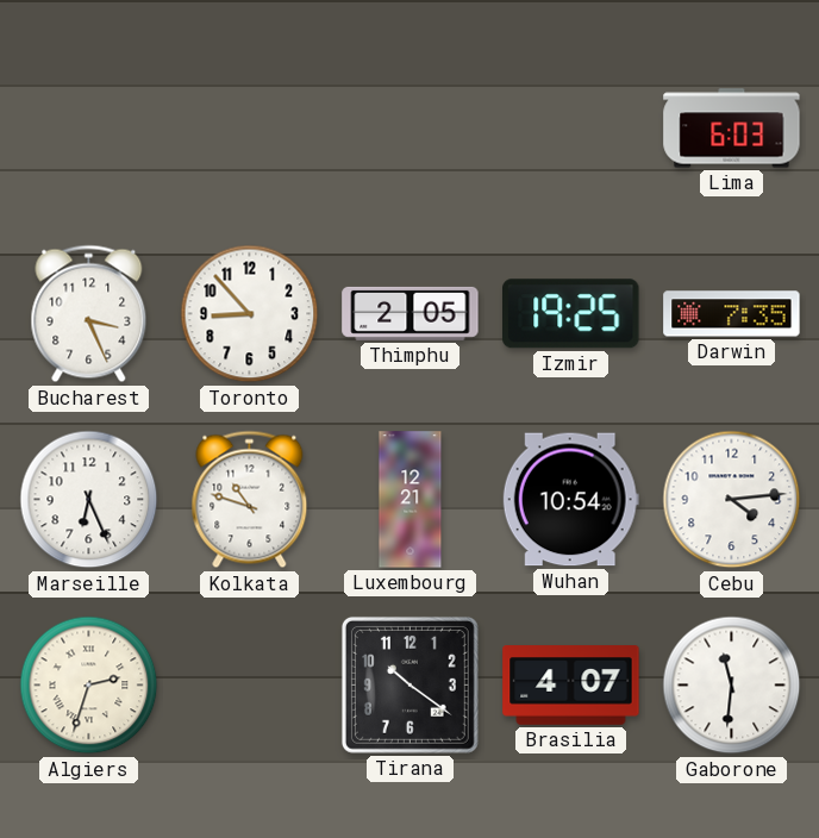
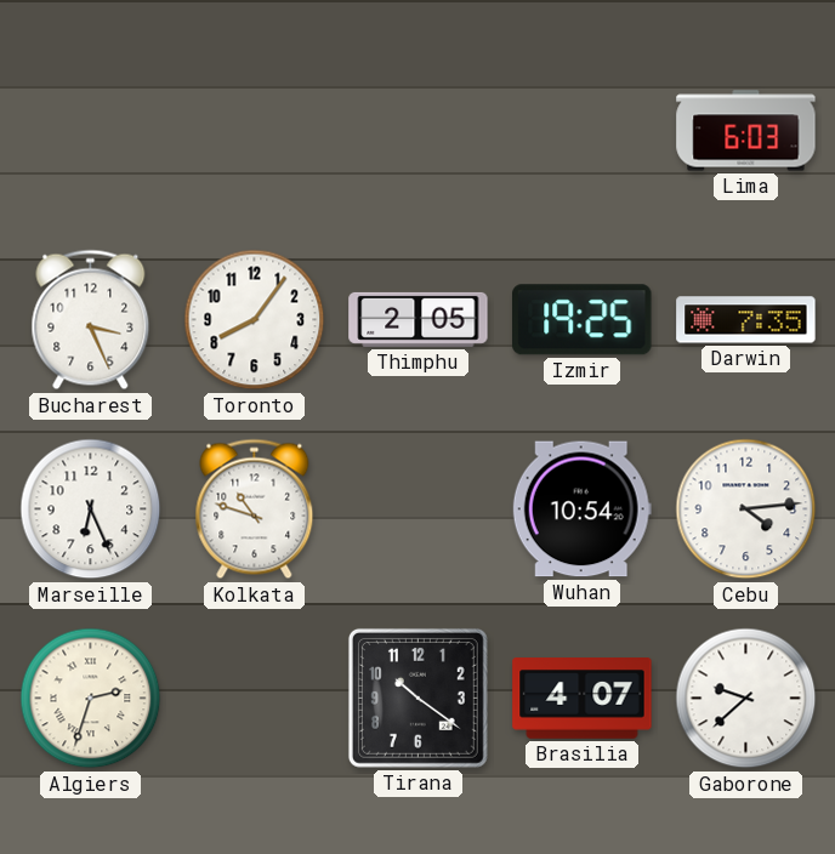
Toronto: 8:53 -> 8:06
Luxembourg: 12:21 -> none
Gaborone: 11:31 -> 9:38
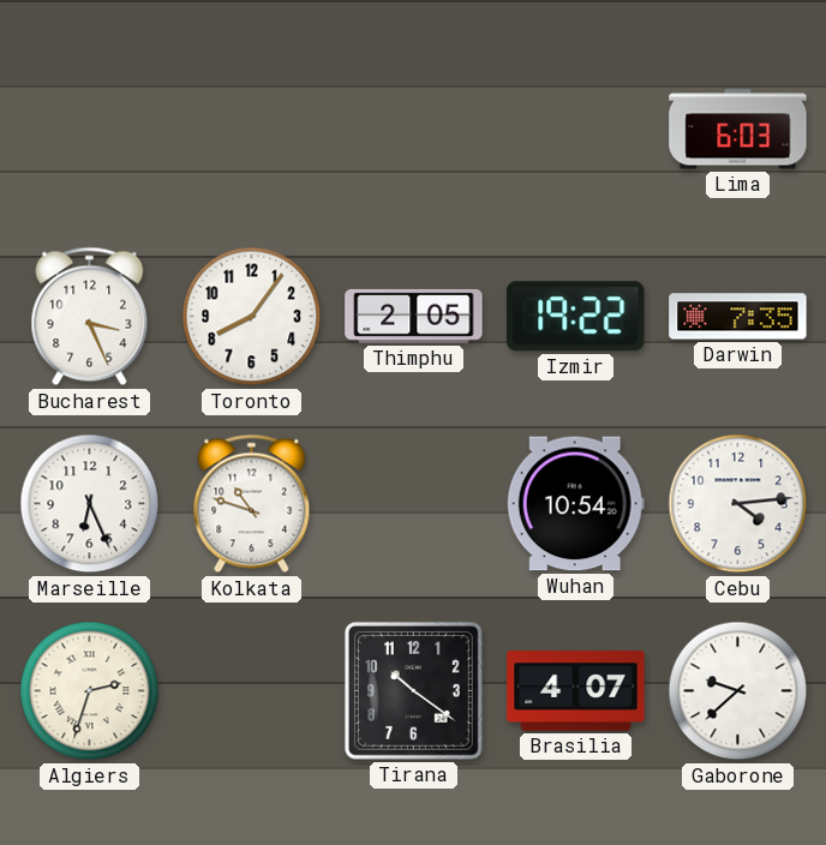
Izmir: 19:25 -> 19:22
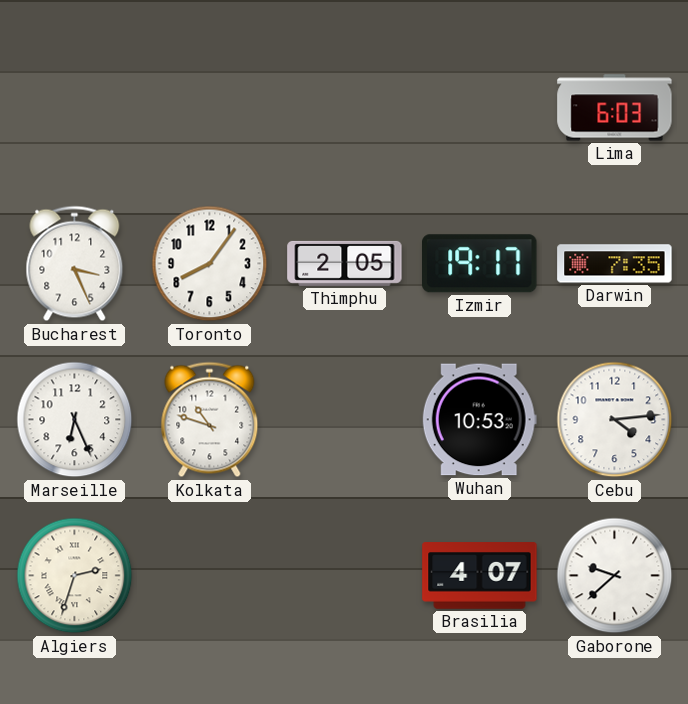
Izmir: 19:22 -> 19:17
Wuhan: 10:54 -> 10:53
Tirana: 10:21 -> none
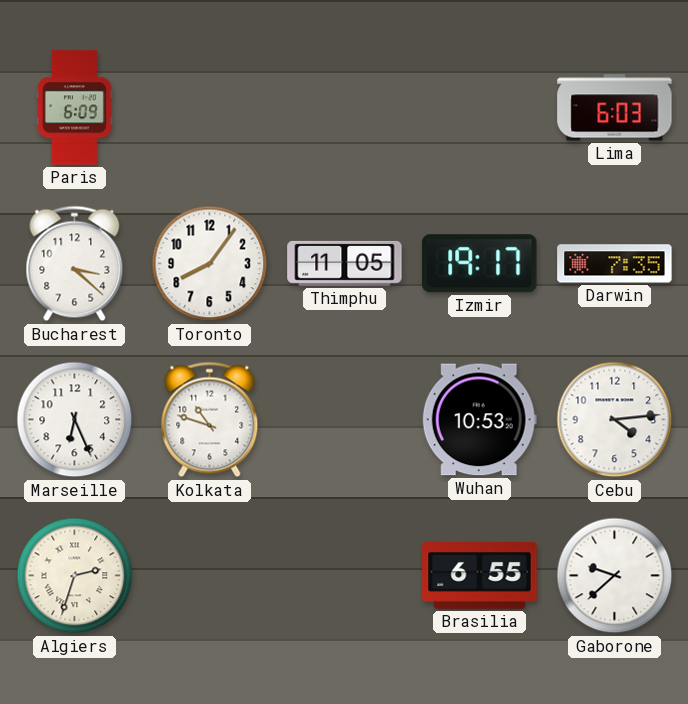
Paris: none -> 6:09
Bucharest: 3:26 -> 3:22
Thimphu: 2:05 -> 11:05
Brasilia: 4:07 -> 6:55
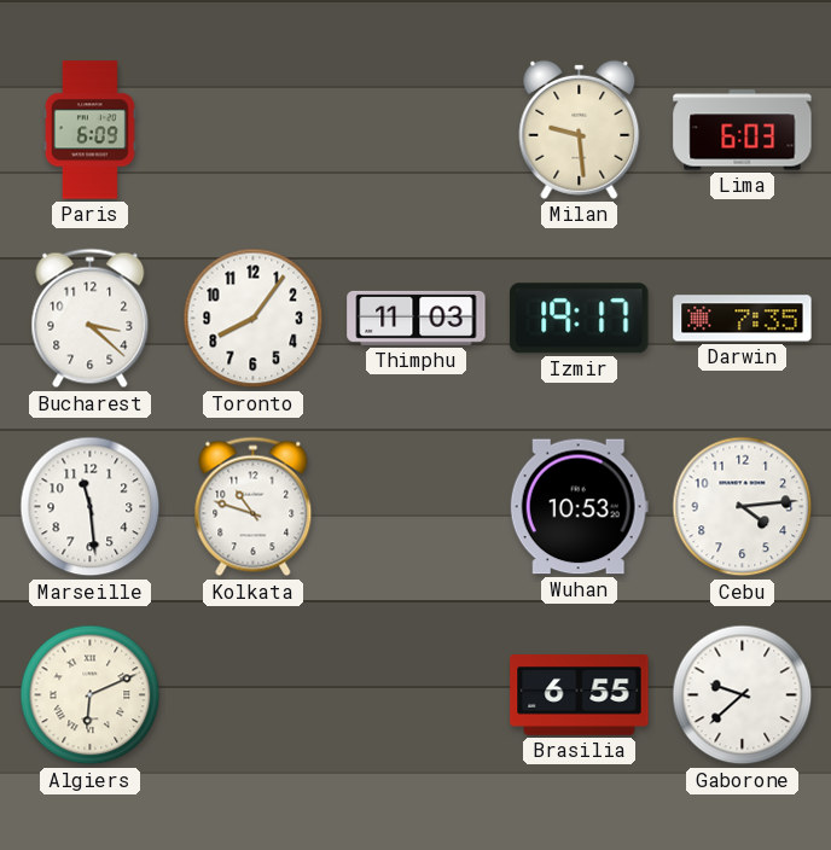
Milan: none -> 9:29
Thimphu: 11:05 -> 11:03
Marseille: 6:26 -> 11:29
Algiers: 2:33 -> 6:11
